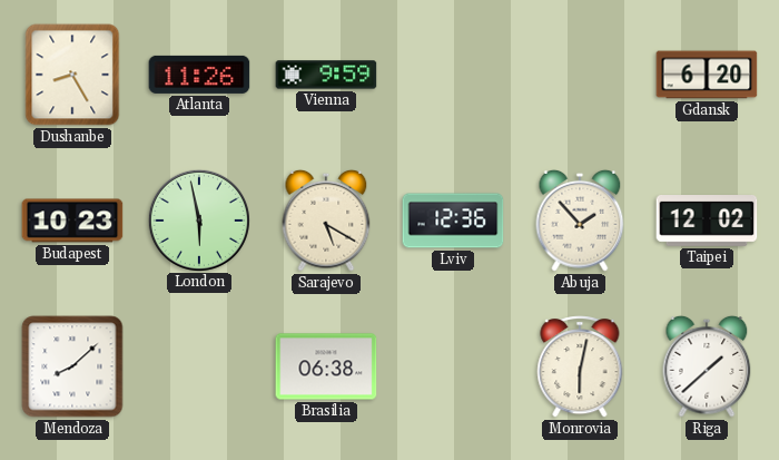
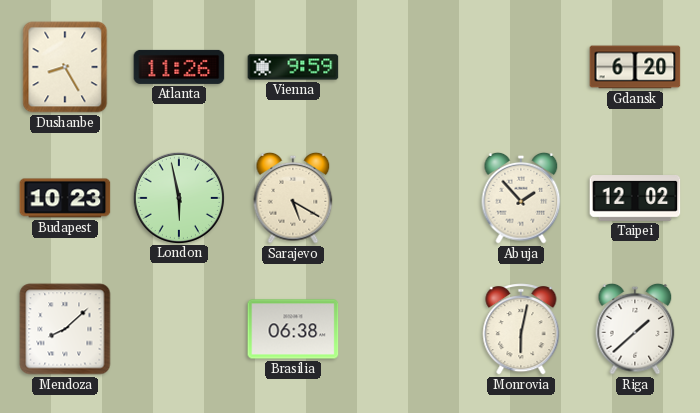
Lviv: 12:36 -> none
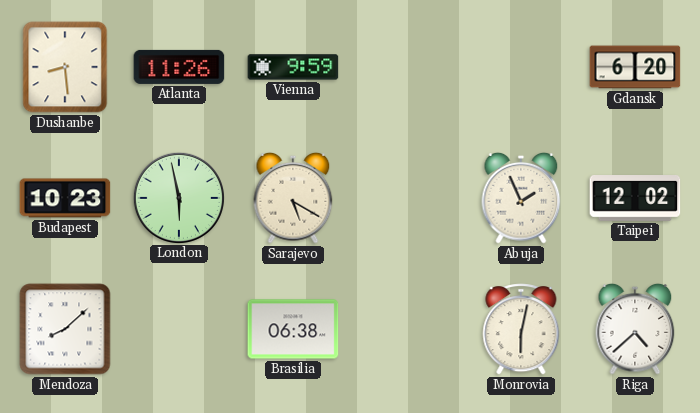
Dushanbe: 8:25 -> 8:29
Abuja: 1:53 -> 1:56
Riga: 1:38 -> 4:38
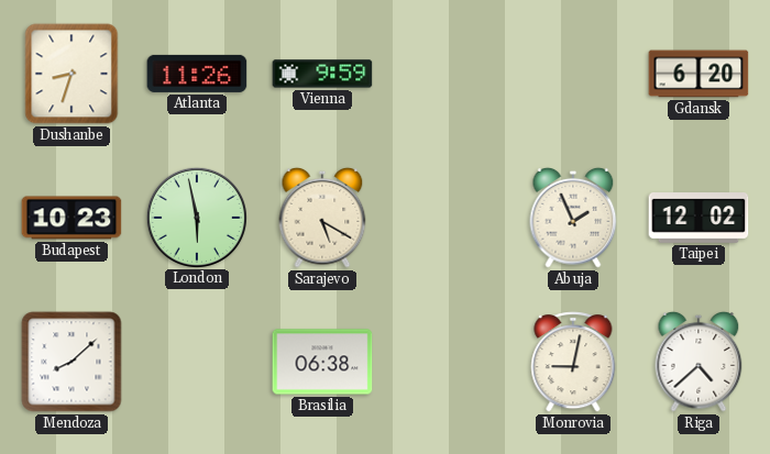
Dushanbe: 8:29 -> 8:33
Monrovia: 6:02 -> 9:02
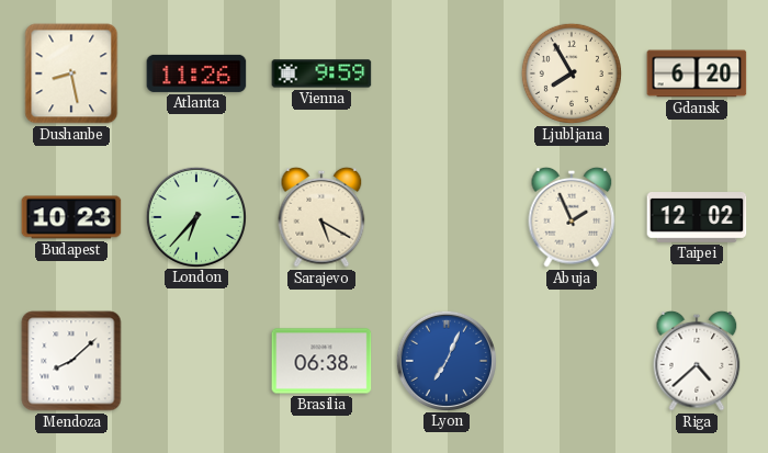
Dushanbe: 8:33 -> 8:28
Ljubljana: none -> 7:55
London: 5:58 -> 6:37
Lyon: none -> 7:04
Monrovia: 9:02 -> none
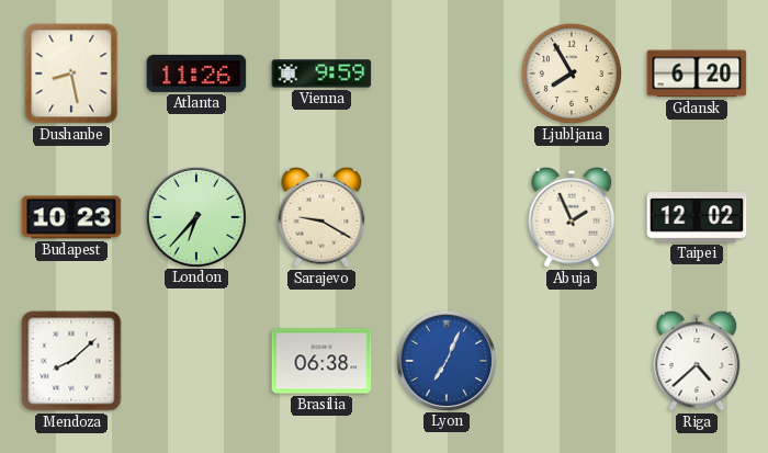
Sarajevo: 5:20 -> 9:20
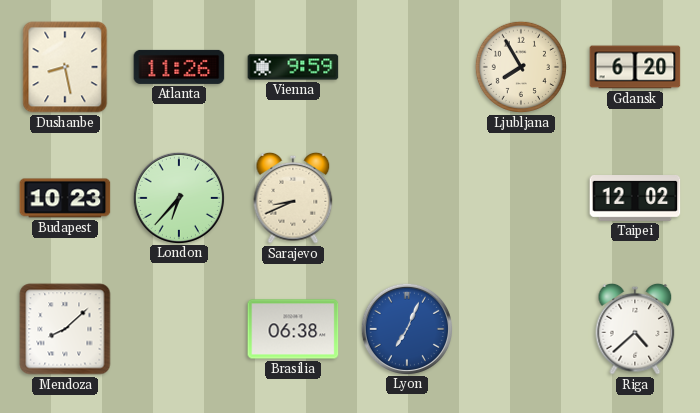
Sarajevo: 9:20 -> 8:41
Abuja: 1:56 -> none
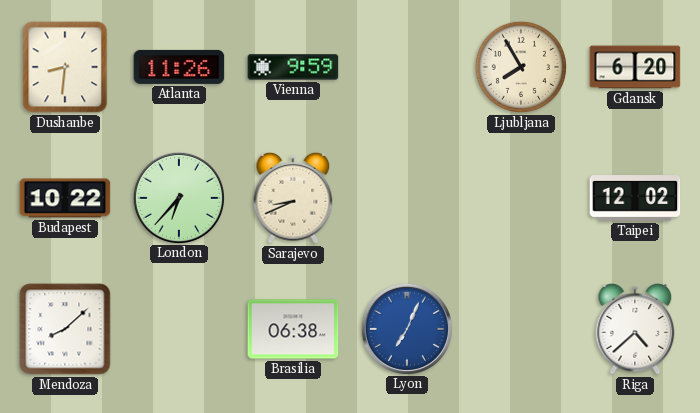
Dushanbe: 8:28 -> 8:31
Budapest: 10:23 -> 10:22
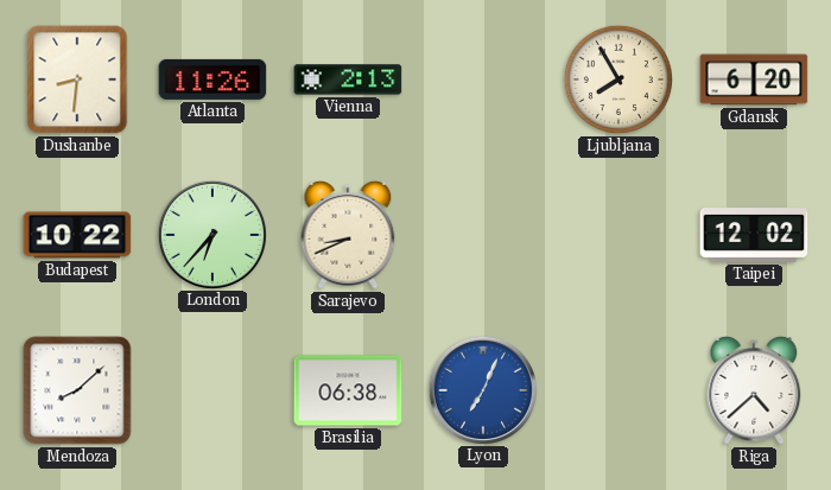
Vienna: 9:59 -> 2:13
